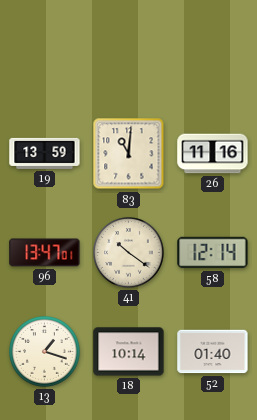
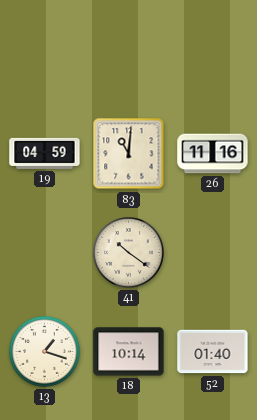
19: 13:59 -> 04:59
96: 13:47 -> none
58: 12:14 -> none
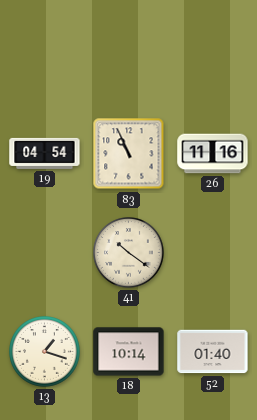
19: 04:59 -> 04:54
83: 11:01 -> 10:56
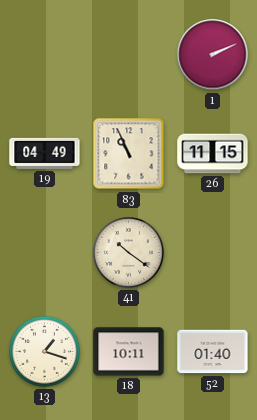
1: none -> 2:11
19: 04:54 -> 04:49
26: 11:16 -> 11:15
18: 10:14 -> 10:11
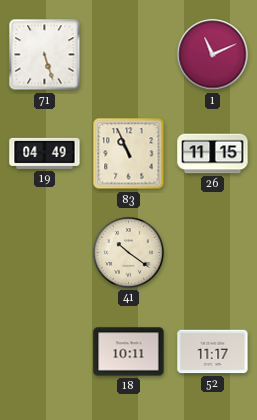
71: none -> 5:27
1: 2:11 -> 11:11
13: 1:18 -> none
52: 01:40 -> 11:17
